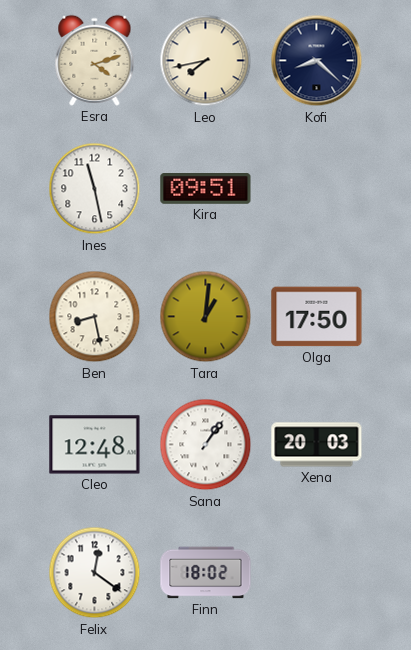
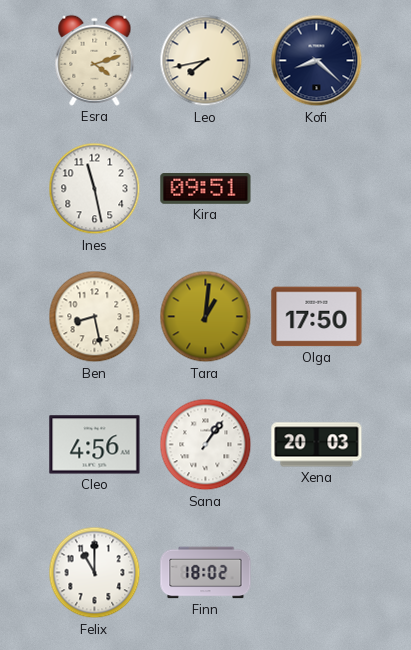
Cleo: 12:48 -> 4:56
Felix: 12:21 -> 11:00
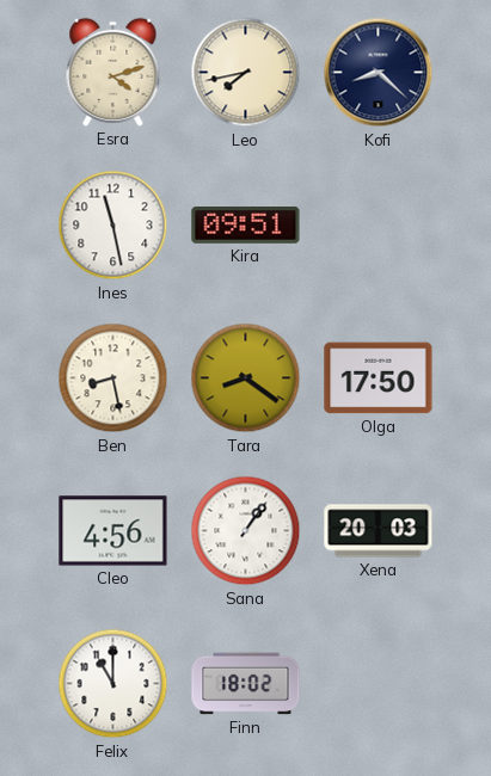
Tara: 1:01 -> 8:21
